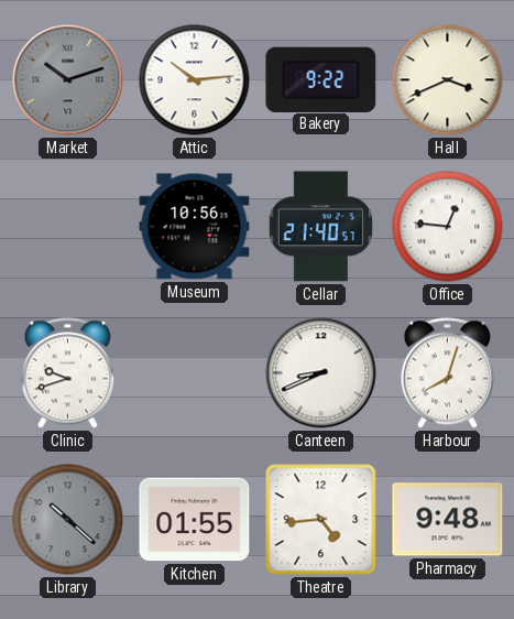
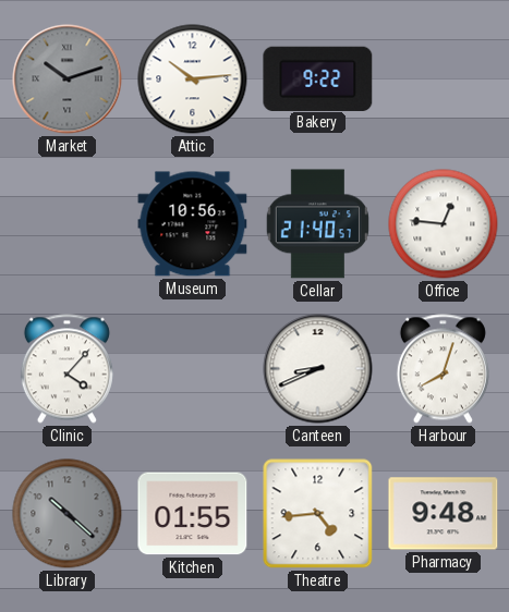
Hall: 3:41 -> none
Clinic: 9:42 -> 4:07
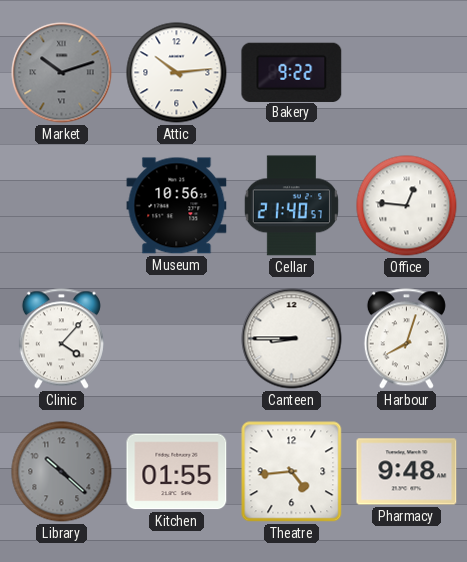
Canteen: 8:41 -> 8:45
